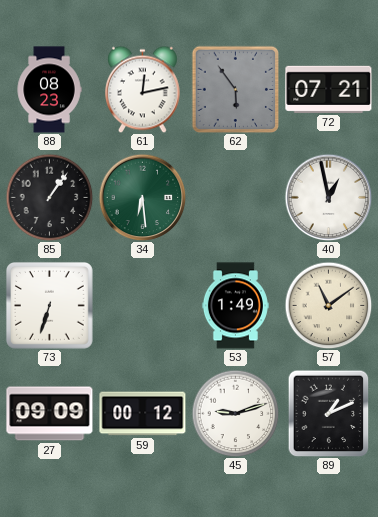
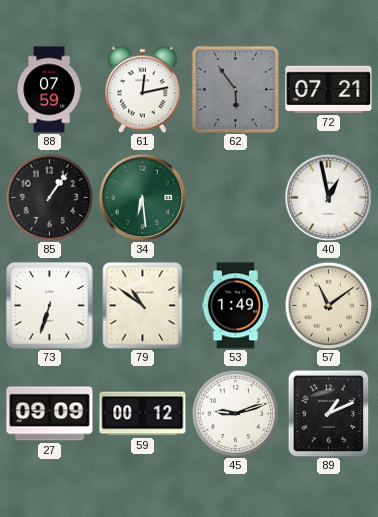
88: 08:23 -> 07:59
79: none -> 10:51
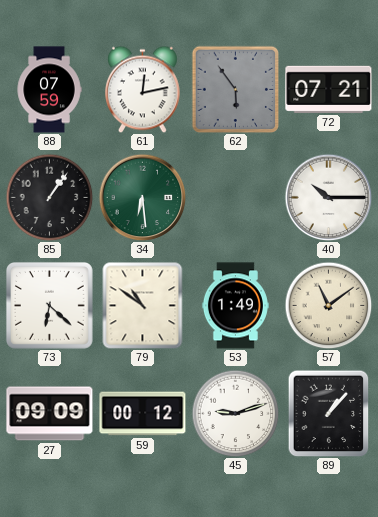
40: 12:58 -> 10:15
73: 6:33 -> 6:22
89: 1:11 -> 1:07
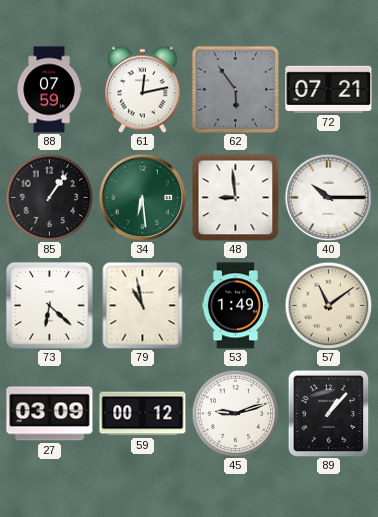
48: none -> 8:59
79: 10:51 -> 10:58
27: 09:09 -> 03:09
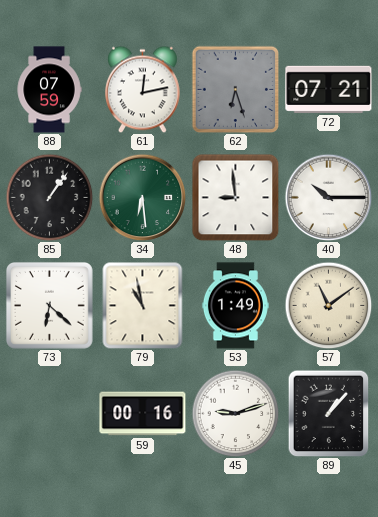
62: 5:54 -> 6:27
27: 03:09 -> none
59: 00:12 -> 00:16
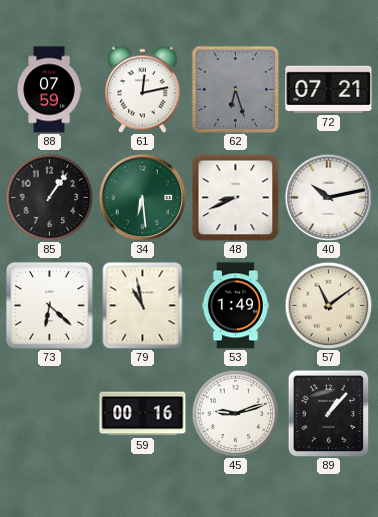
48: 8:59 -> 8:41
40: 10:15 -> 10:13
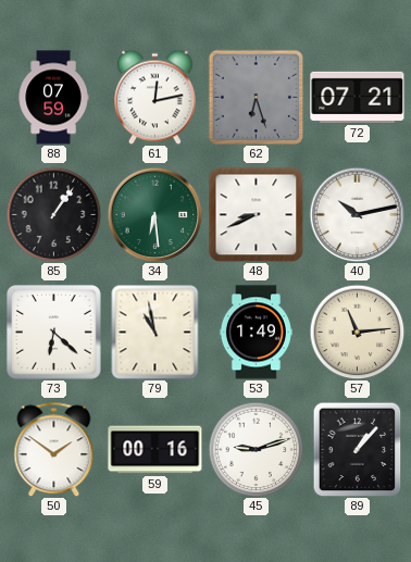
57: 11:09 -> 11:14
50: none -> 1:51
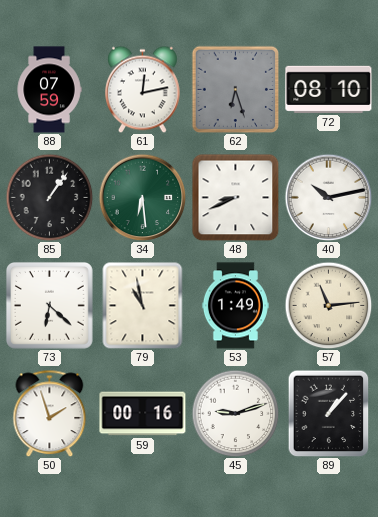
72: 07:21 -> 08:10
50: 1:51 -> 1:57
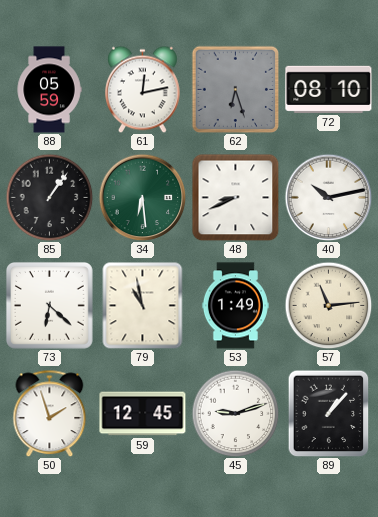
88: 07:59 -> 05:59
59: 00:16 -> 12:45
